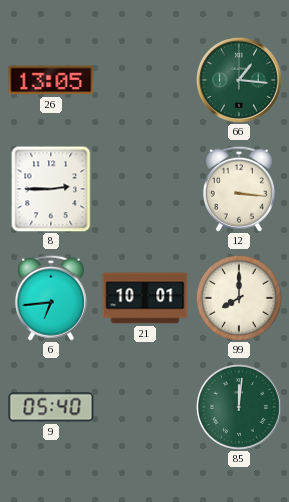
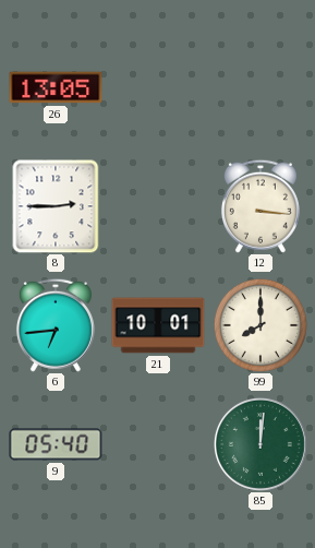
66: 1:16 -> none
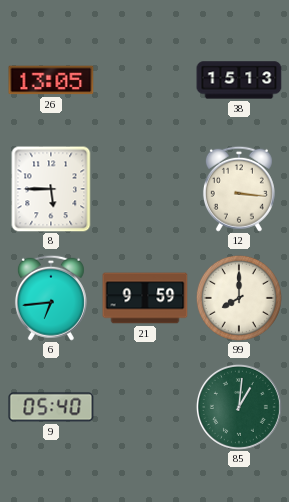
38: none -> 15:13
8: 2:45 -> 5:45
21: 10:01 -> 9:59
85: 12:01 -> 1:01
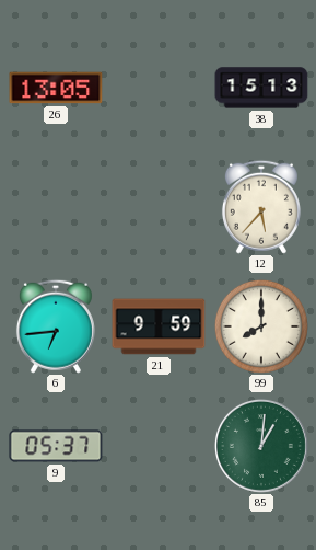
8: 5:45 -> none
12: 3:16 -> 5:37
9: 05:40 -> 05:37
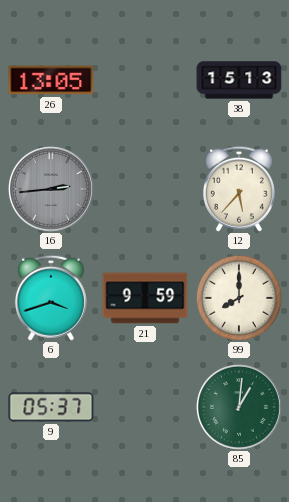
16: none -> 2:44
6: 6:44 -> 3:42
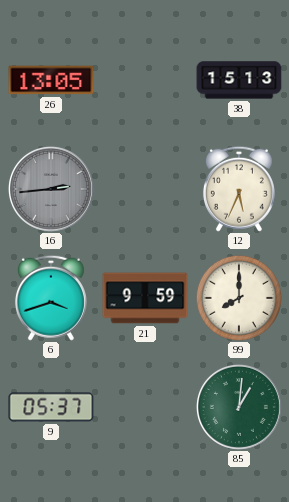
12: 5:37 -> 5:34
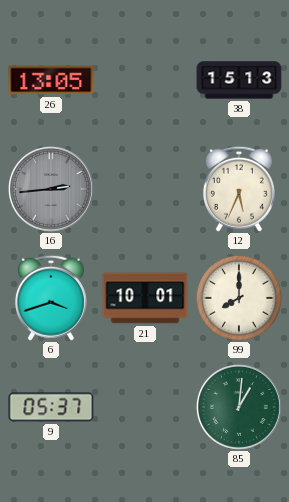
21: 9:59 -> 10:01
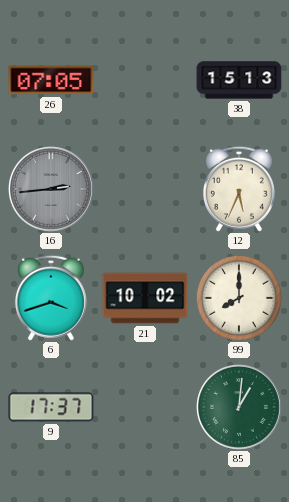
26: 13:05 -> 07:05
21: 10:01 -> 10:02
9: 05:37 -> 17:37
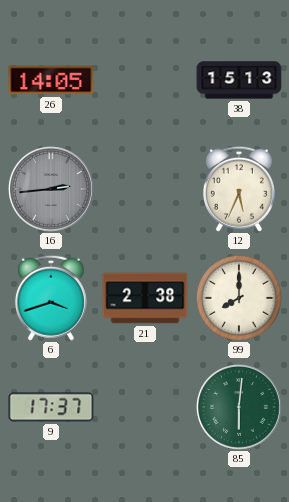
26: 07:05 -> 14:05
21: 10:02 -> 2:38
85: 1:01 -> 6:01
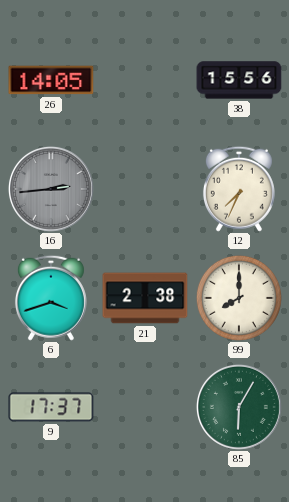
38: 15:13 -> 15:56
12: 5:34 -> 7:34
85: 6:01 -> 6:05
